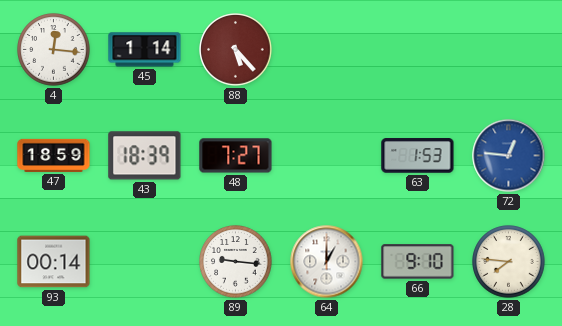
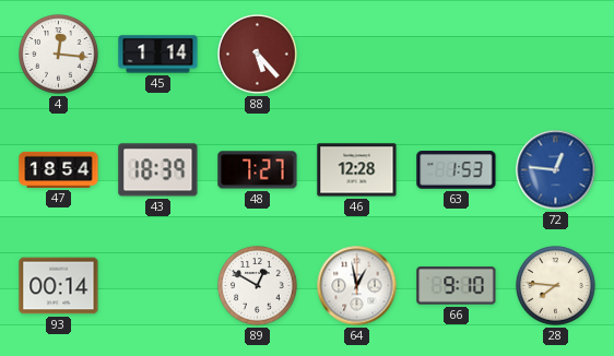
47: 18:59 -> 18:54
46: none -> 12:28
89: 9:16 -> 12:50
64: 1:00 -> 12:58
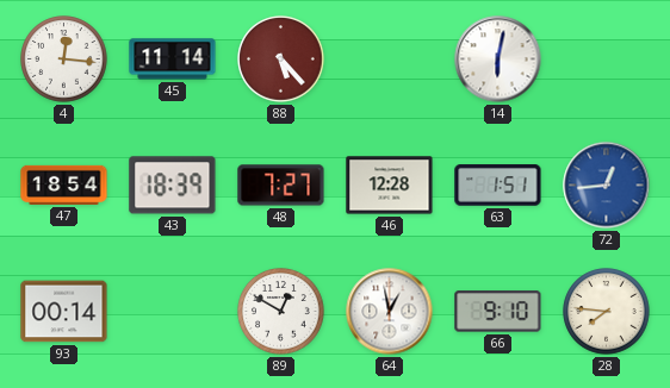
45: 1:14 -> 11:14
14: none -> 6:02
63: 1:53 -> 1:51
72: 12:46 -> 12:44
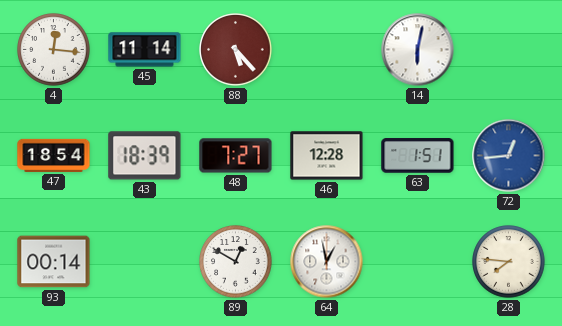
66: 9:10 -> none
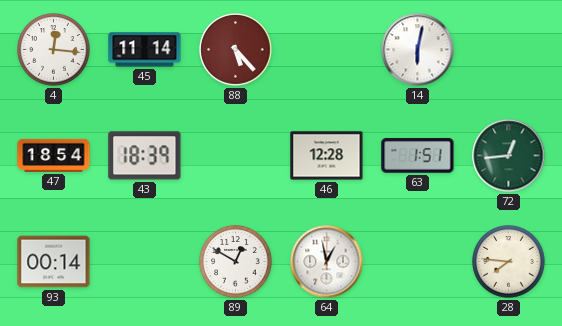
48: 7:27 -> none
72 dial: blue -> green
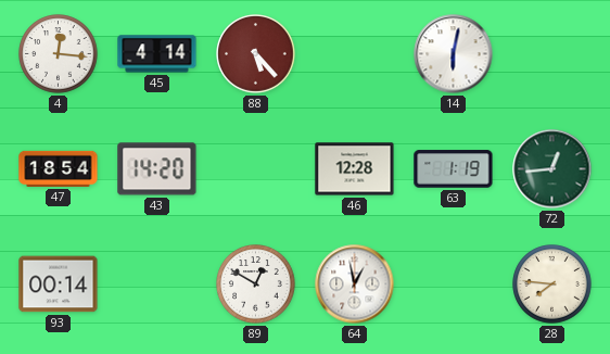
45: 11:14 -> 4:14
43: 18:39 -> 14:20
63: 1:51 -> 1:19
